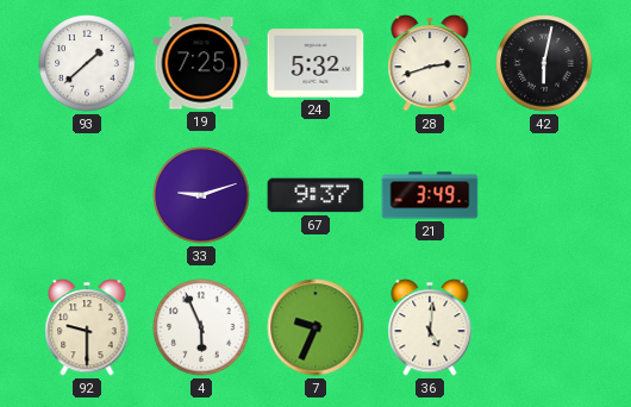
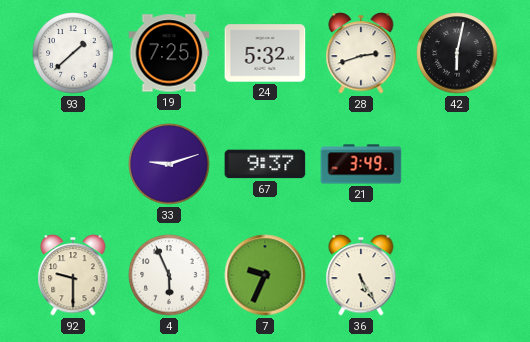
36: 5:01 -> 5:25
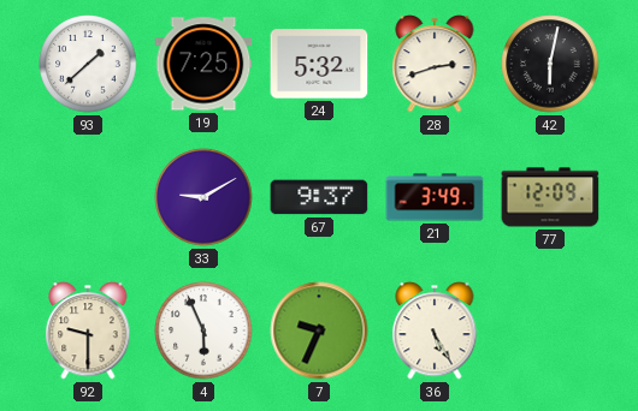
33: 9:12 -> 9:10
77: none -> 12:09
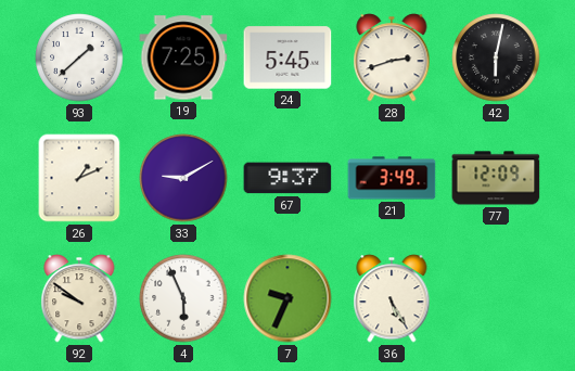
24: 5:32 -> 5:45
26: none -> 1:11
92: 9:30 -> 9:51
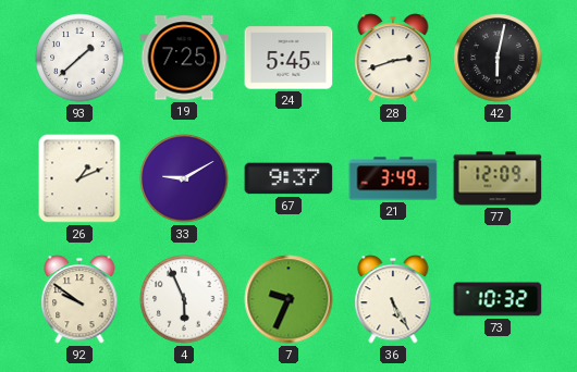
73: none -> 10:32
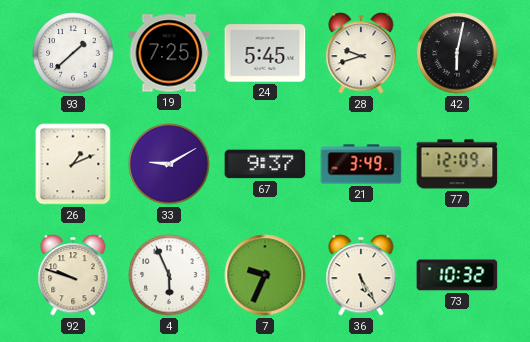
28: 2:42 -> 9:42
92: 9:51 -> 9:48
